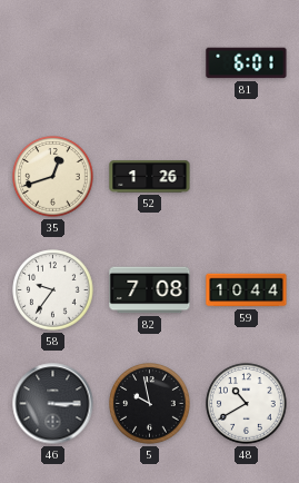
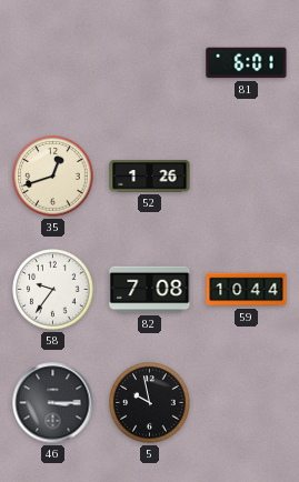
48: 10:40 -> none
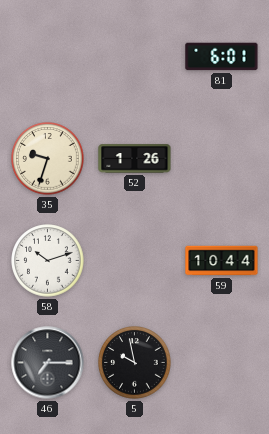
35: 12:42 -> 9:33
58: 9:36 -> 10:12
82: 7:08 -> none
46: 3:15 -> 7:15
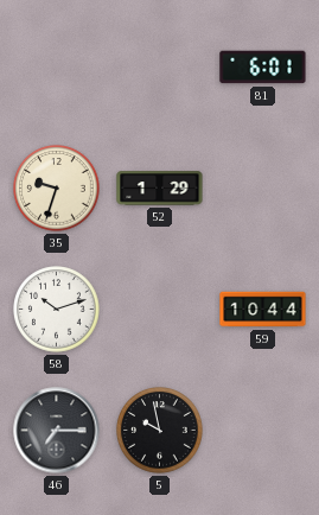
52: 1:26 -> 1:29
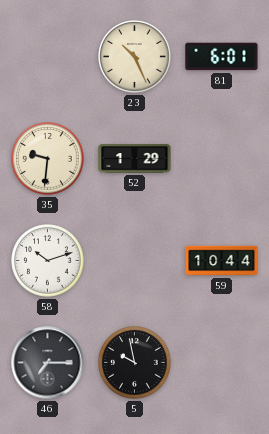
23: none -> 10:26
35: 9:33 -> 9:31
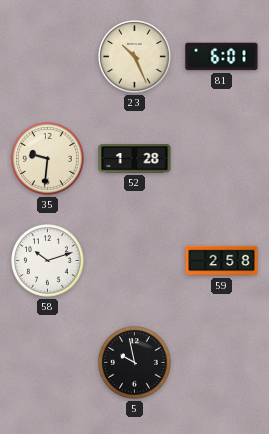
52: 1:29 -> 1:28
59: 10:44 -> 2:58
46: 7:15 -> none
